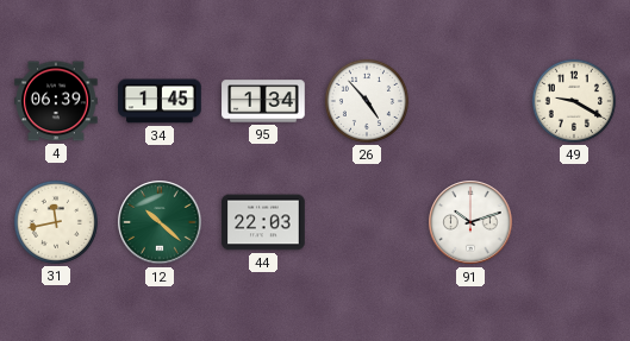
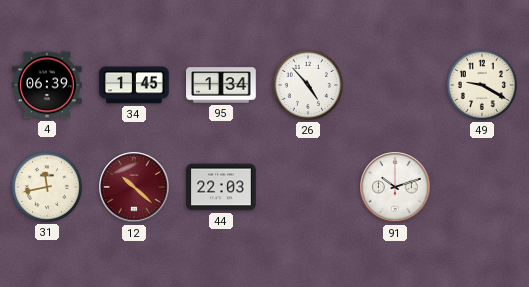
12 dial: green -> burgundy
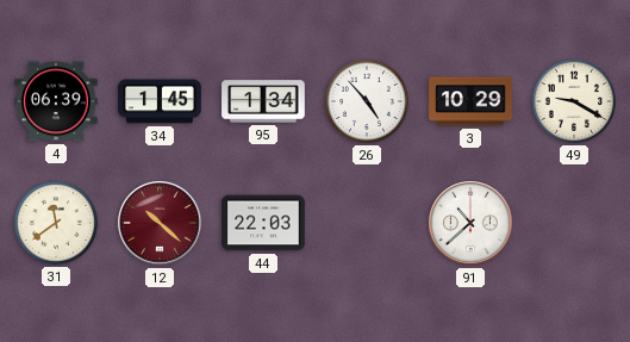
3: none -> 10:29
31: 11:43 -> 11:39
91: 10:12 -> 10:38
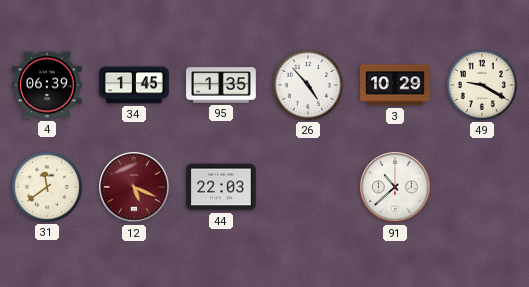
95: 1:34 -> 1:35
12: 10:22 -> 5:19
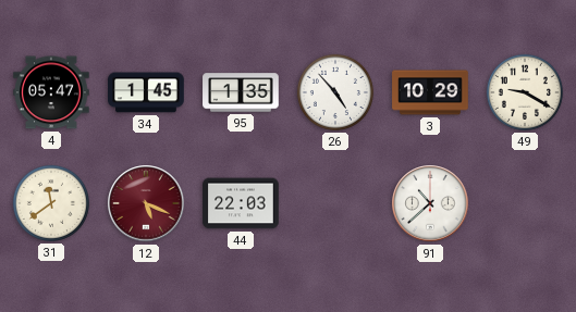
4: 06:39 -> 05:47
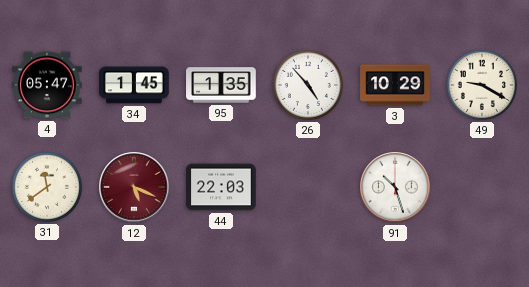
91: 10:38 -> 10:27
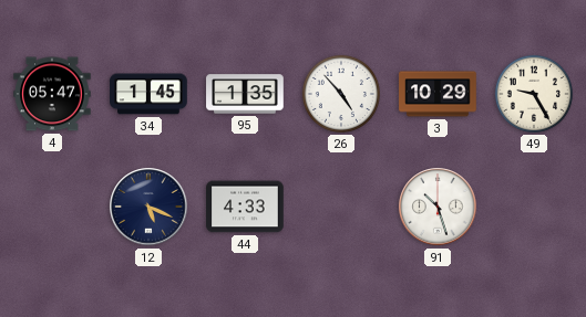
49: 9:20 -> 9:25
31: 11:39 -> none
12 dial: burgundy -> navy
44: 22:03 -> 4:33
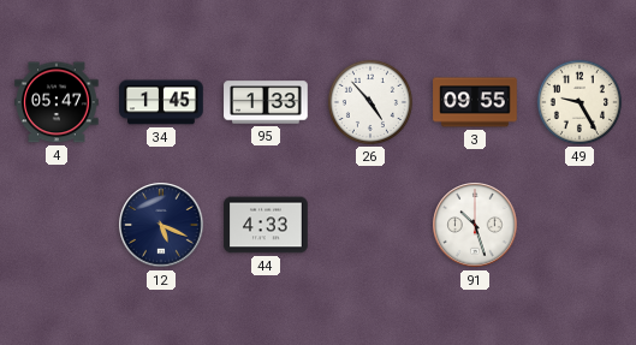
95: 1:35 -> 1:33
3: 10:29 -> 09:55
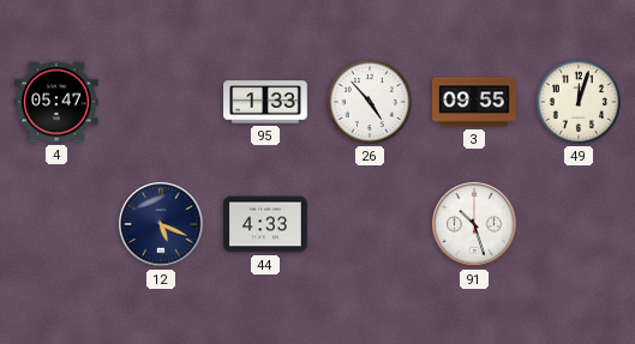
34: 1:45 -> none
49: 9:25 -> 12:03
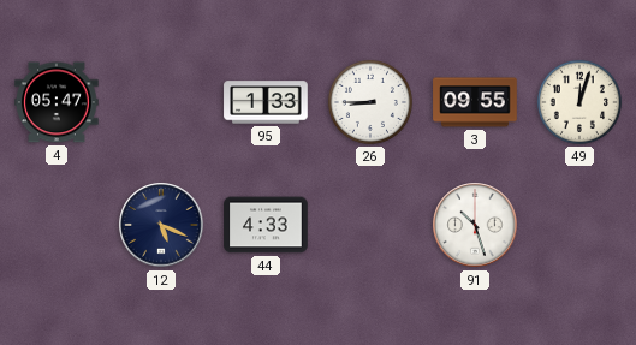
26: 4:53 -> 8:45
